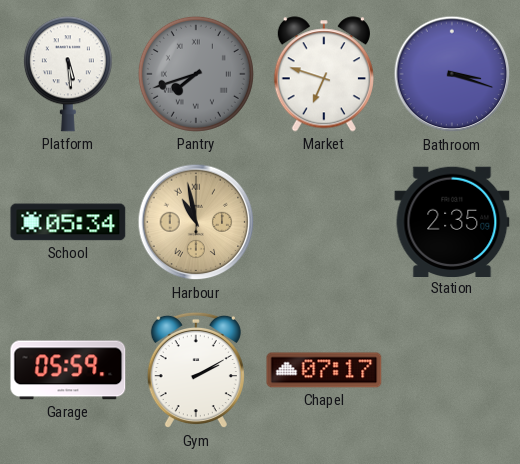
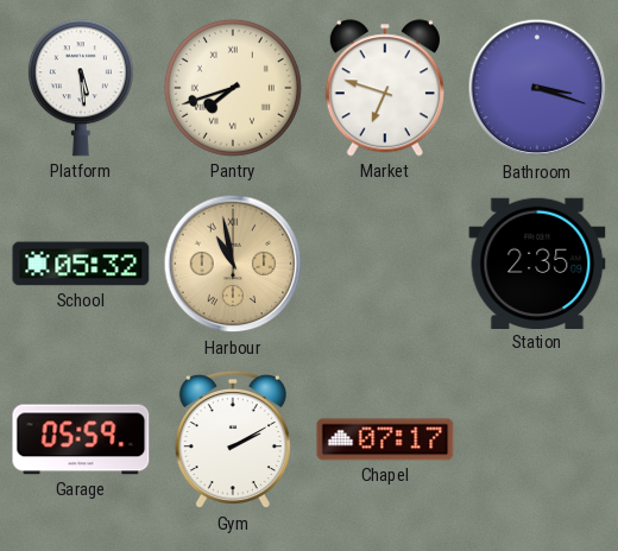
Pantry dial: grey -> cream
School: 05:34 -> 05:32
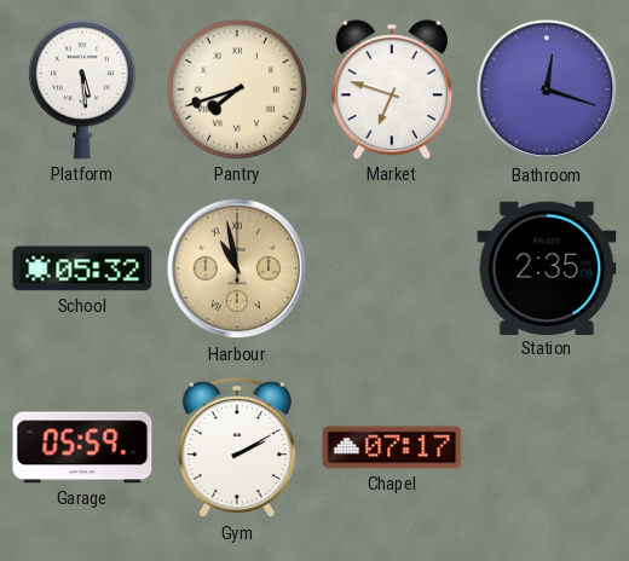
Bathroom: 3:18 -> 12:18
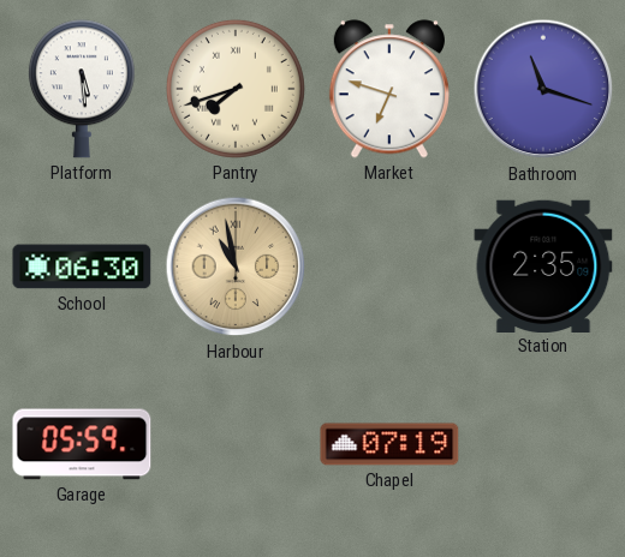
Bathroom: 12:18 -> 11:18
School: 05:32 -> 06:30
Gym: 2:10 -> none
Chapel: 07:17 -> 07:19
